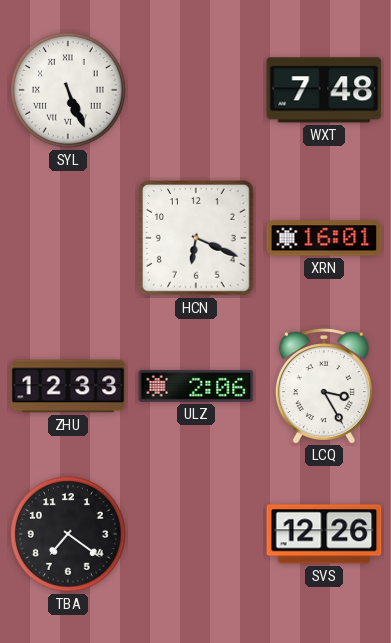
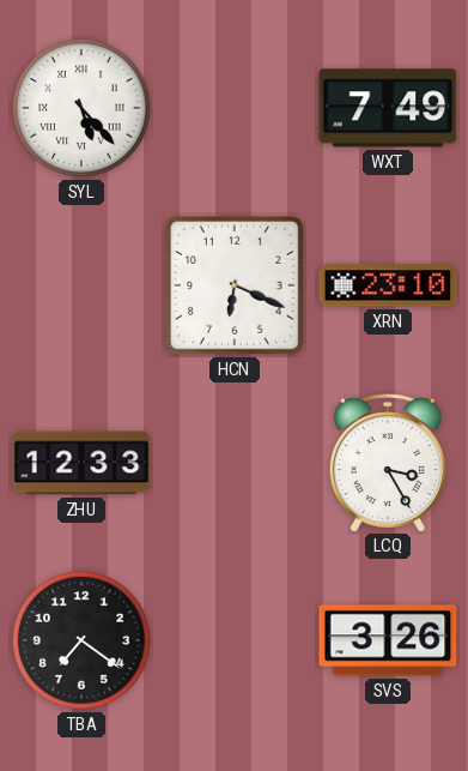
SYL: 5:26 -> 5:23
WXT: 7:48 -> 7:49
XRN: 16:01 -> 23:10
ULZ: 2:06 -> none
SVS: 12:26 -> 3:26
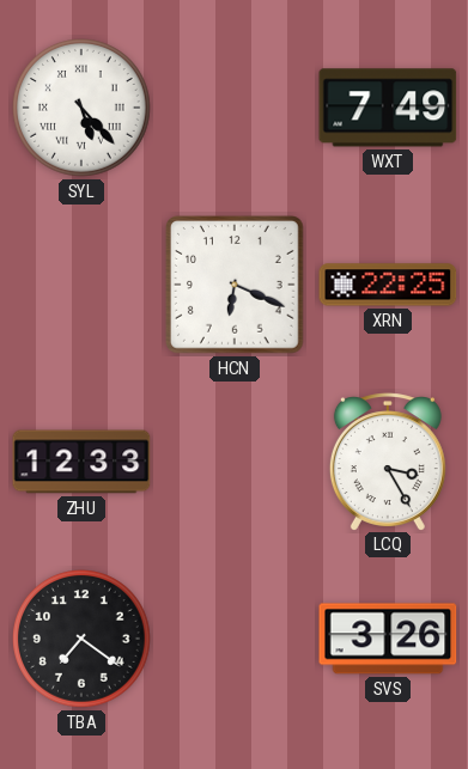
XRN: 23:10 -> 22:25
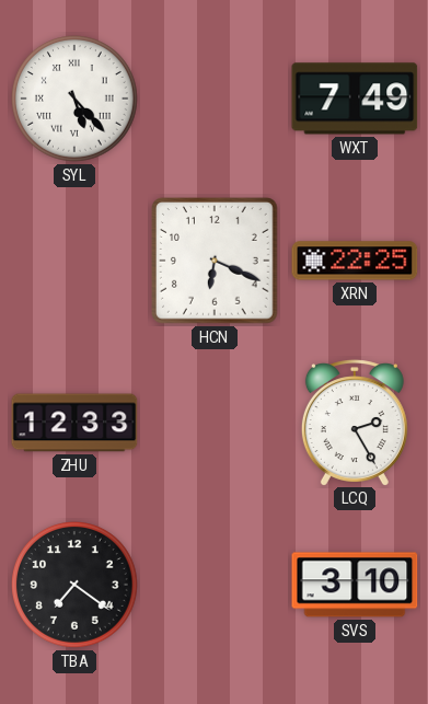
LCQ: 3:25 -> 2:25
SVS: 3:26 -> 3:10
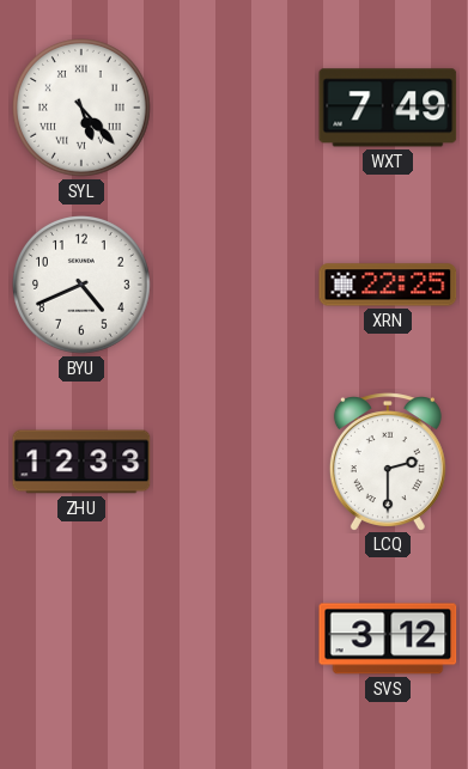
BYU: none -> 4:41
HCN: 6:19 -> none
LCQ: 2:25 -> 2:30
TBA: 7:21 -> none
SVS: 3:10 -> 3:12
